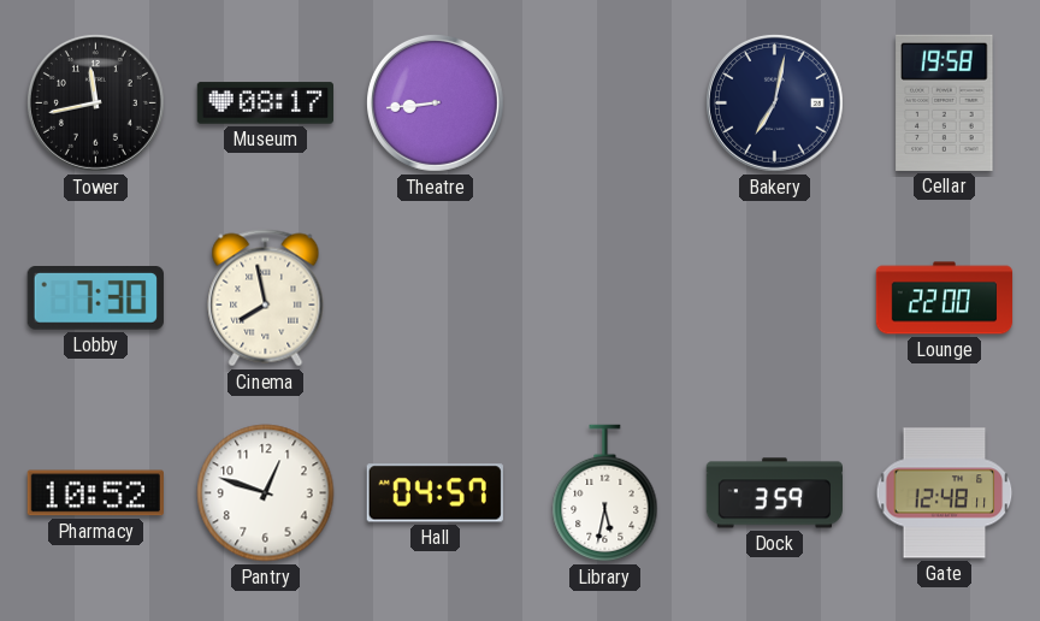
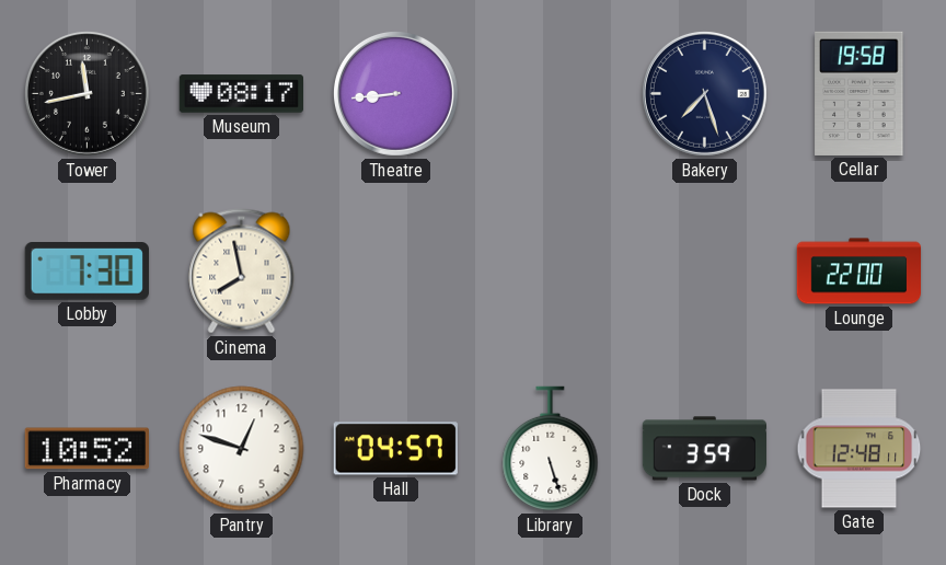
Bakery: 7:02 -> 7:27
Library: 5:32 -> 5:27
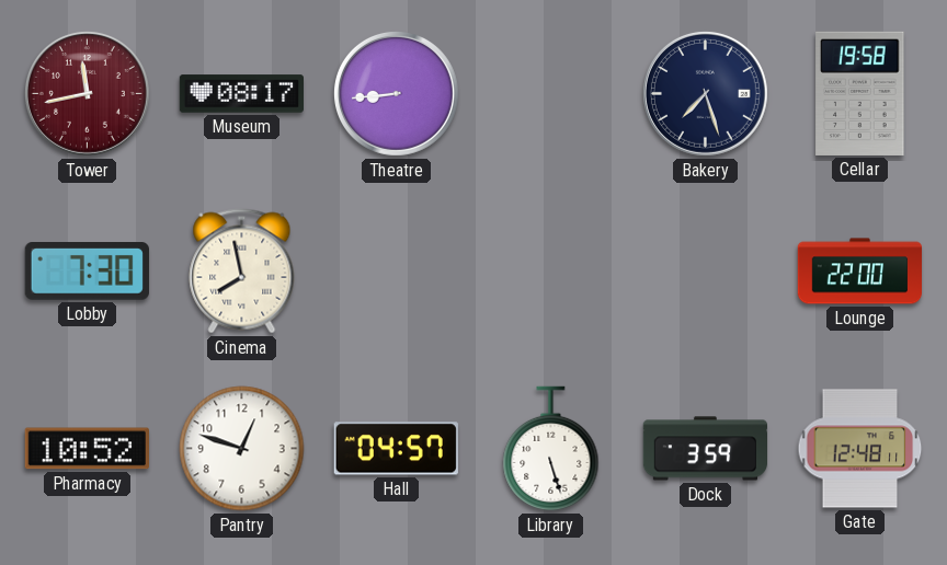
Tower dial: black -> burgundy
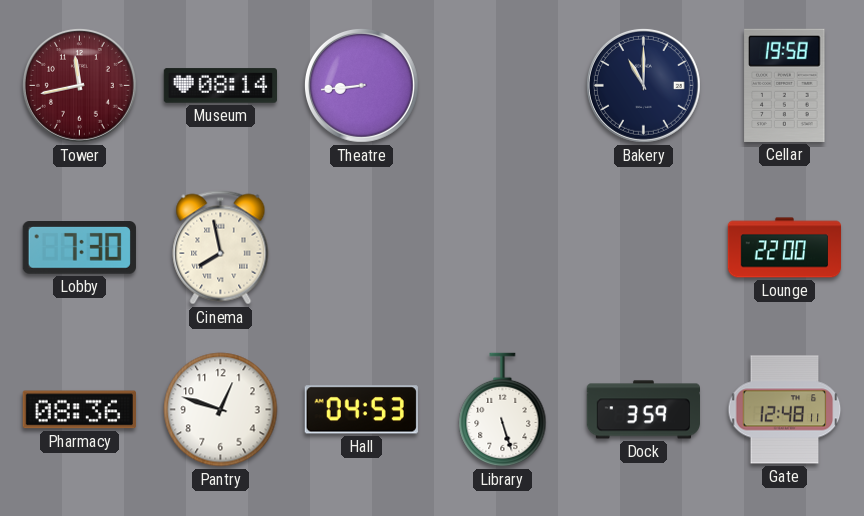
Museum: 08:17 -> 08:14
Bakery: 7:27 -> 11:00
Pharmacy: 10:52 -> 08:36
Hall: 04:57 -> 04:53
